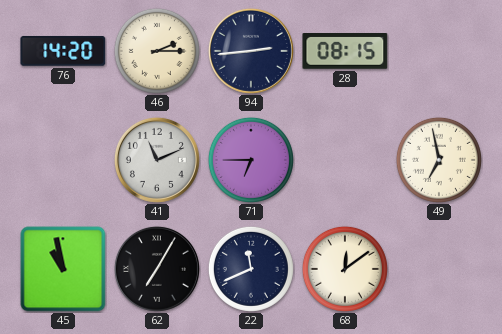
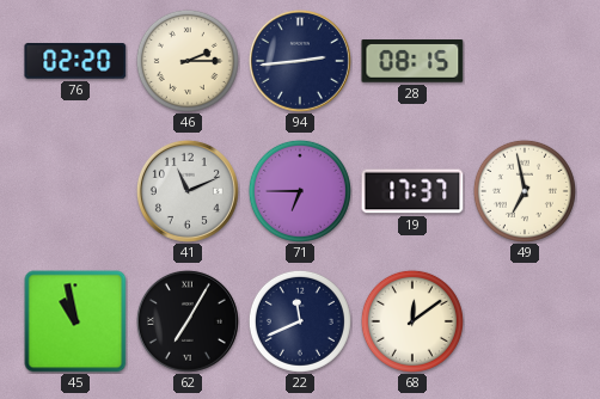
76: 14:20 -> 02:20
19: none -> 17:37
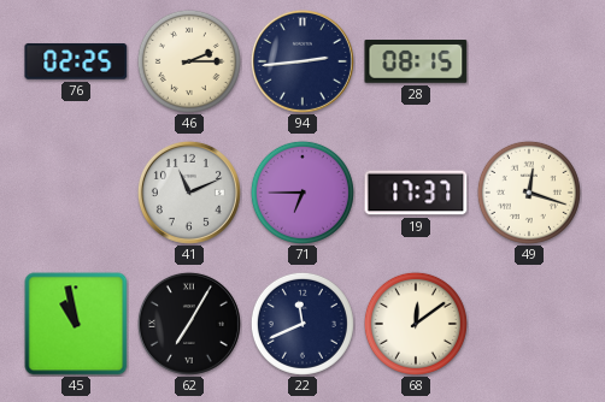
76: 02:20 -> 02:25
49: 6:58 -> 12:18
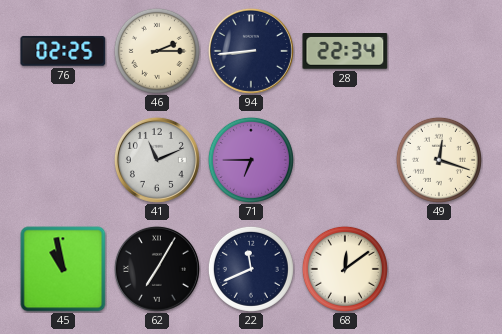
94: 2:44 -> 8:44
28: 08:15 -> 22:34
19: 17:37 -> none
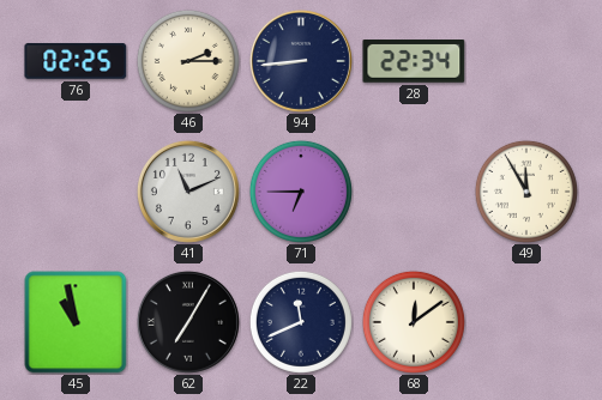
49: 12:18 -> 11:55
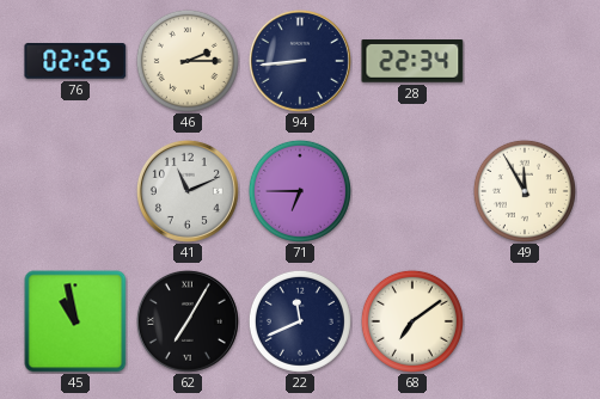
68: 12:09 -> 7:09
